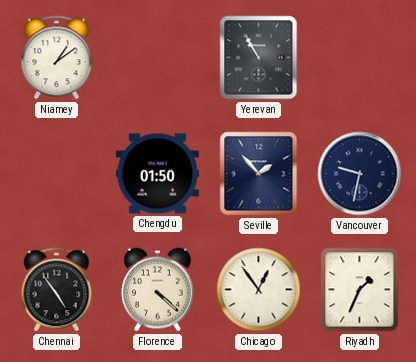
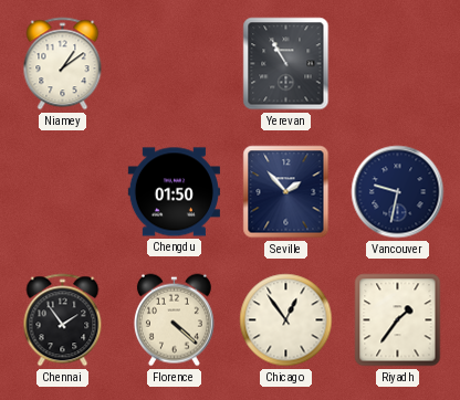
Chennai: 4:54 -> 1:54
Riyadh: 1:34 -> 1:36
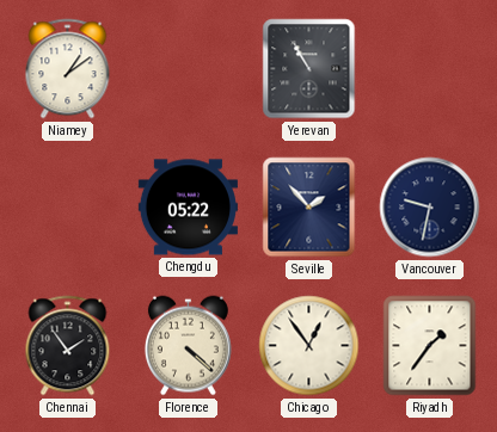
Chengdu: 01:50 -> 05:22
